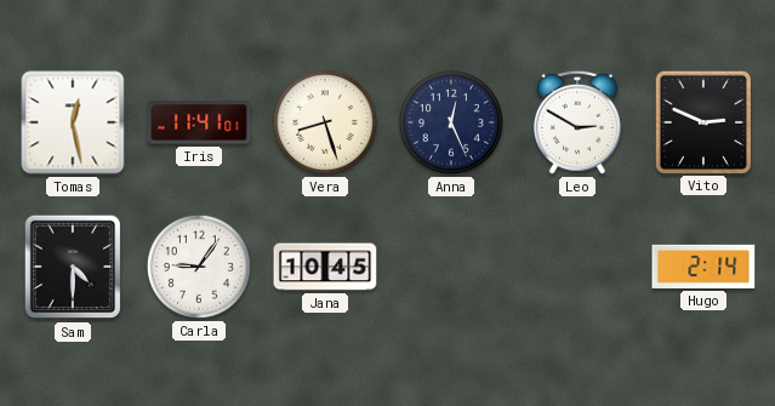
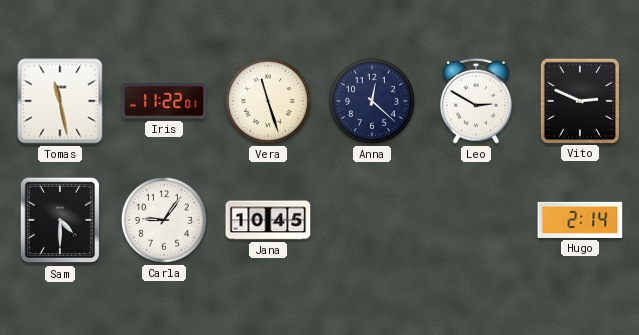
Tomas: 12:28 -> 11:28
Iris: 11:41 -> 11:22
Vera: 8:27 -> 11:27
Anna: 12:26 -> 12:22
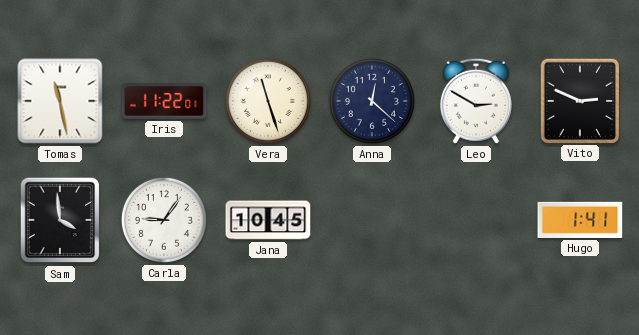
Sam: 4:30 -> 3:59
Hugo: 2:14 -> 1:41
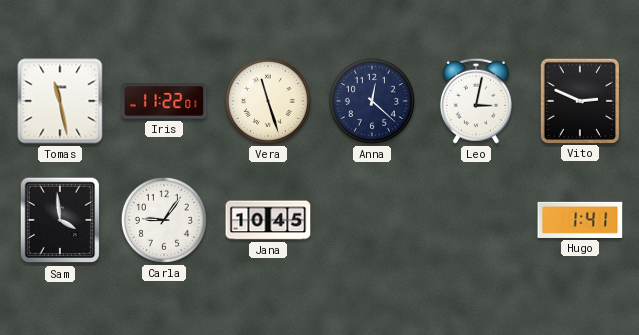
Leo: 2:50 -> 3:02
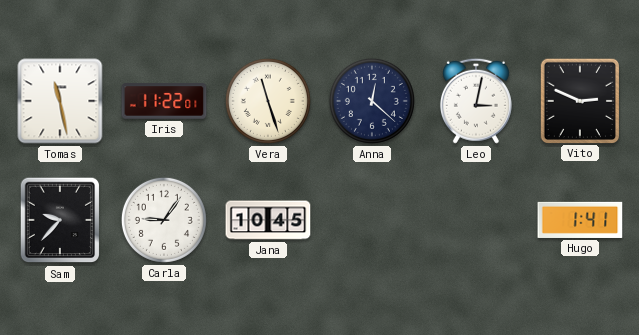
Sam: 3:59 -> 9:37
